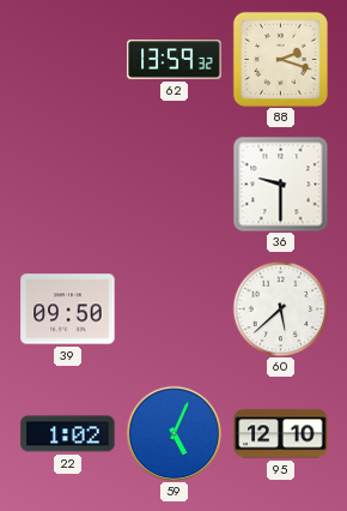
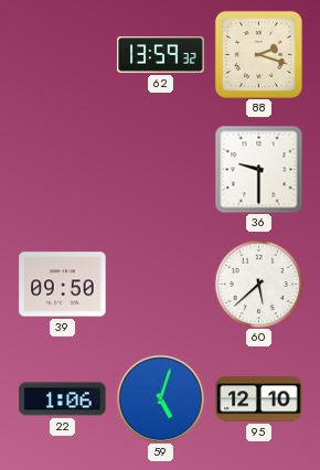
22: 1:02 -> 1:06
59: 5:04 -> 5:03
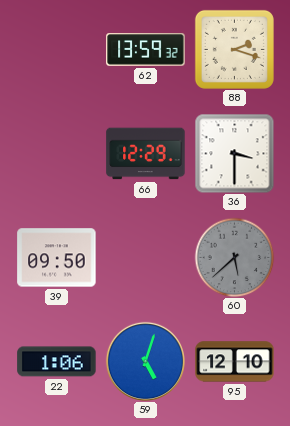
66: none -> 12:29
36: 9:30 -> 3:30
60 dial: white -> grey
